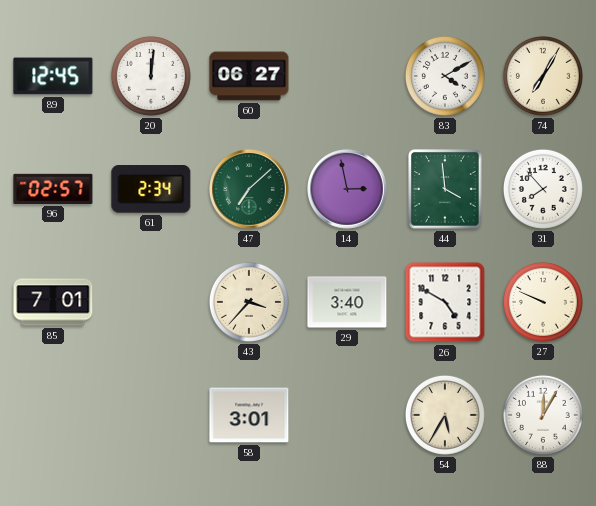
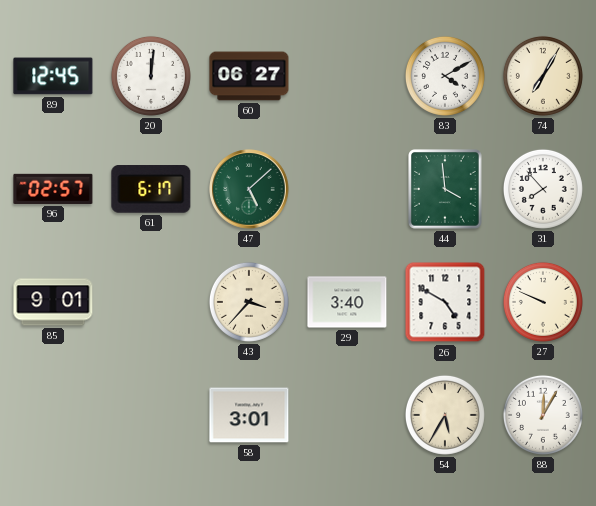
61: 2:34 -> 6:17
47: 7:08 -> 5:08
14: 2:58 -> none
85: 7:01 -> 9:01
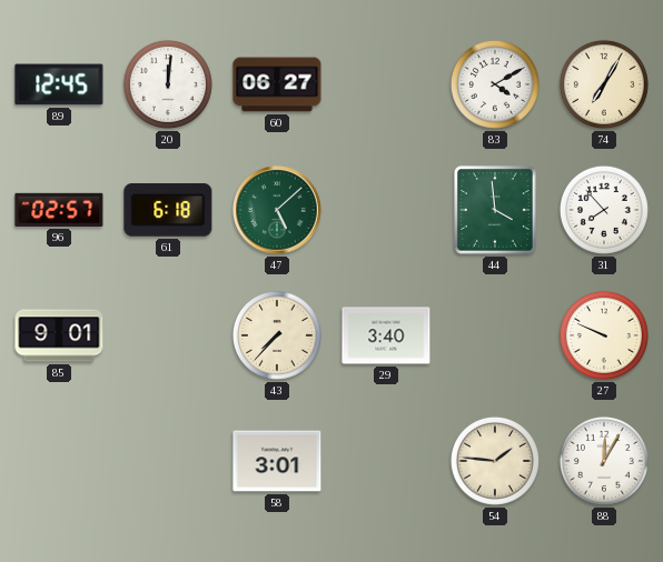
61: 6:17 -> 6:18
43: 3:37 -> 7:37
26: 4:50 -> none
54: 5:35 -> 1:46
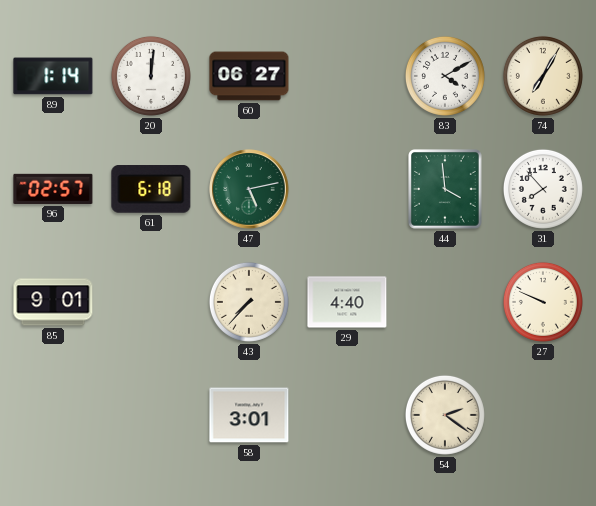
89: 12:45 -> 1:14
47: 5:08 -> 5:13
29: 3:40 -> 4:40
54: 1:46 -> 2:21
88: 12:05 -> none
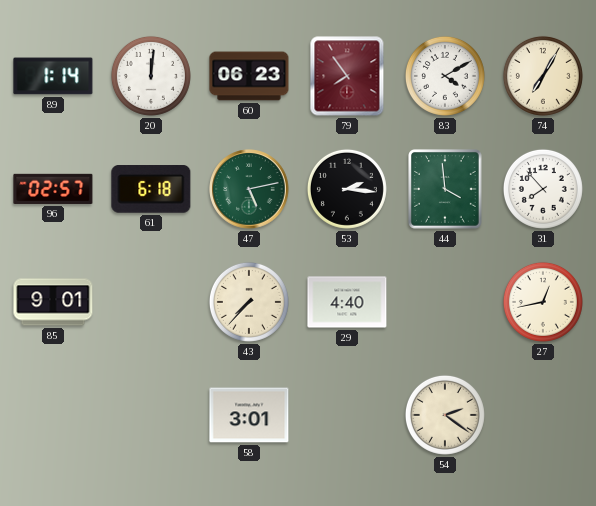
60: 06:27 -> 06:23
79: none -> 7:54
53: none -> 2:16
27: 9:49 -> 12:43
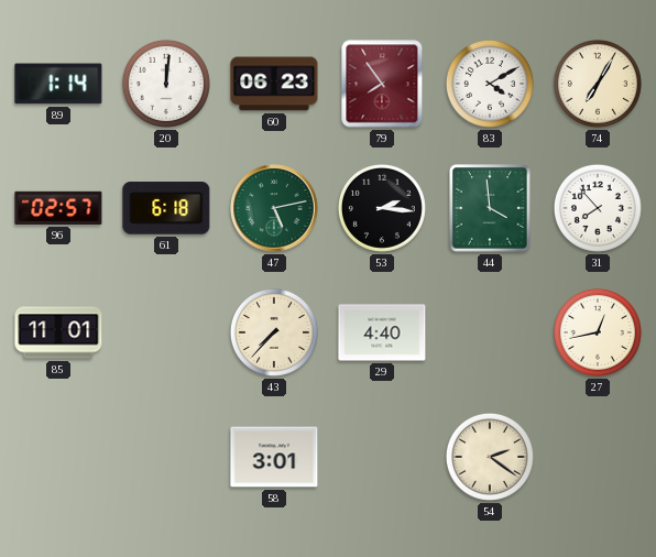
85: 9:01 -> 11:01
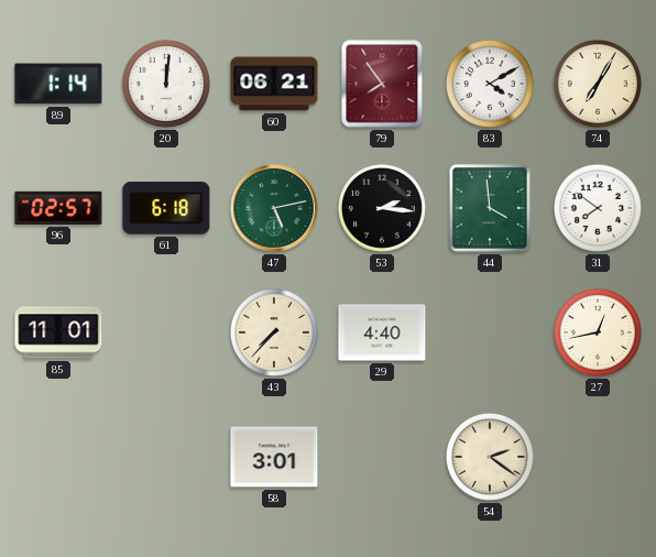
60: 06:23 -> 06:21
31: 7:53 -> 7:51
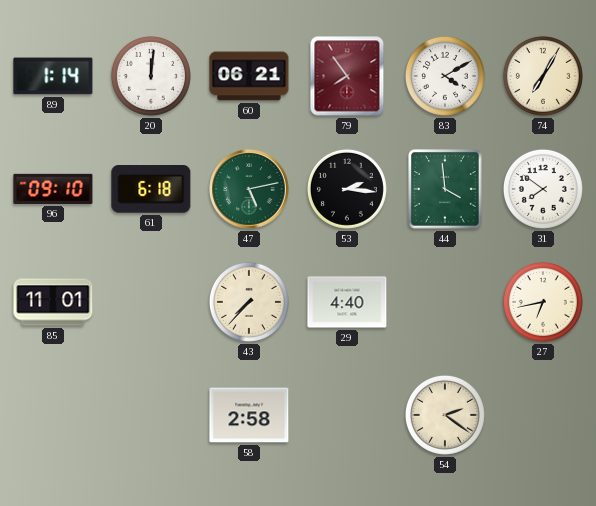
96: 02:57 -> 09:10
27: 12:43 -> 6:43
58: 3:01 -> 2:58
